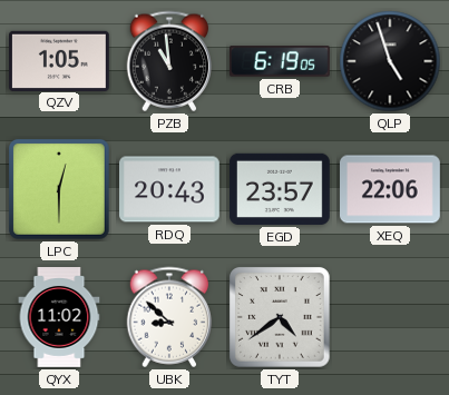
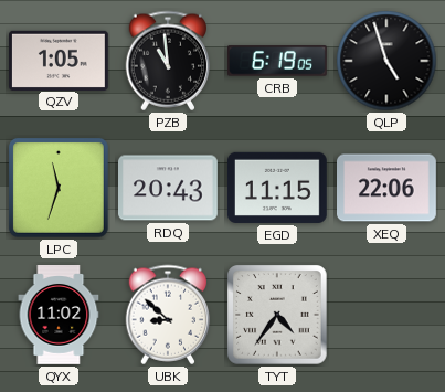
LPC: 12:30 -> 11:33
EGD: 23:57 -> 11:15
TYT: 4:39 -> 4:36
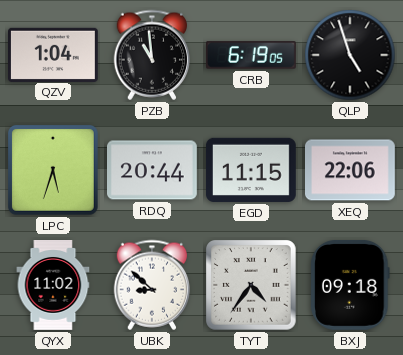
QZV: 1:05 -> 1:04
LPC: 11:33 -> 5:33
RDQ: 20:43 -> 20:44
BXJ: none -> 09:18
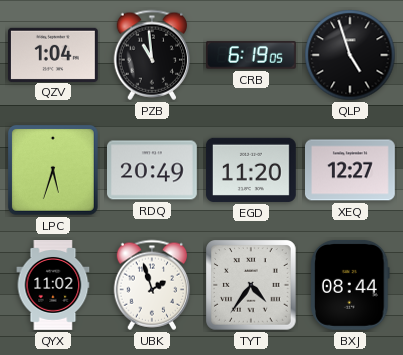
RDQ: 20:44 -> 20:49
EGD: 11:15 -> 11:20
XEQ: 22:06 -> 12:27
UBK: 8:52 -> 1:57
BXJ: 09:18 -> 08:44
